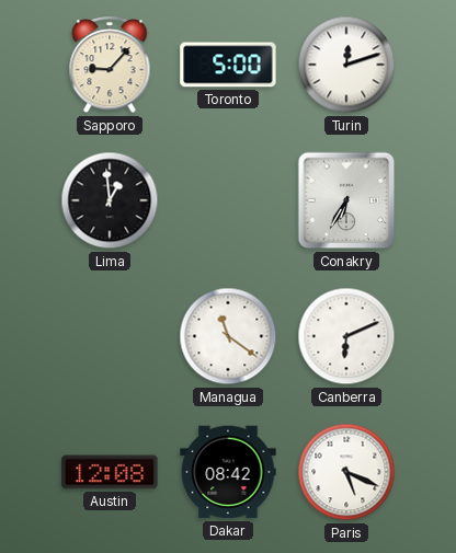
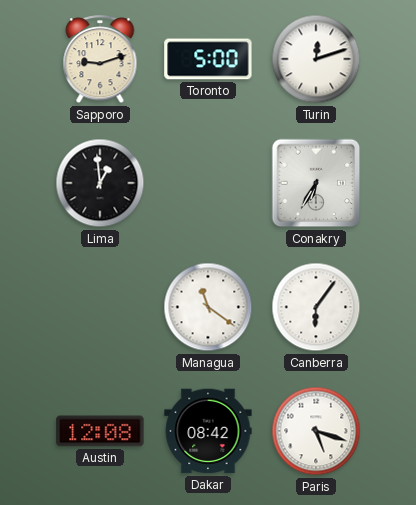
Sapporo: 9:07 -> 9:12
Canberra: 6:11 -> 6:06
Paris: 5:19 -> 5:18
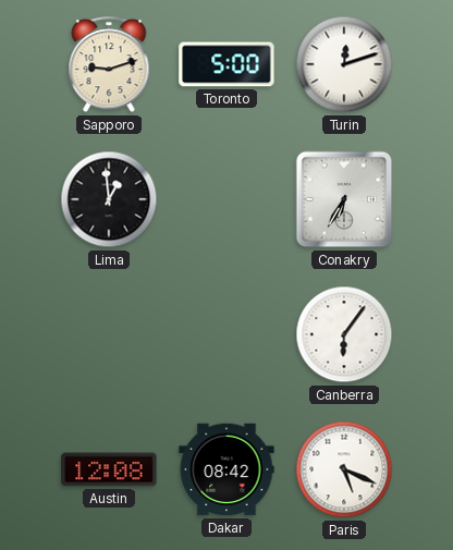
Managua: 11:21 -> none
Paris: 5:18 -> 5:19
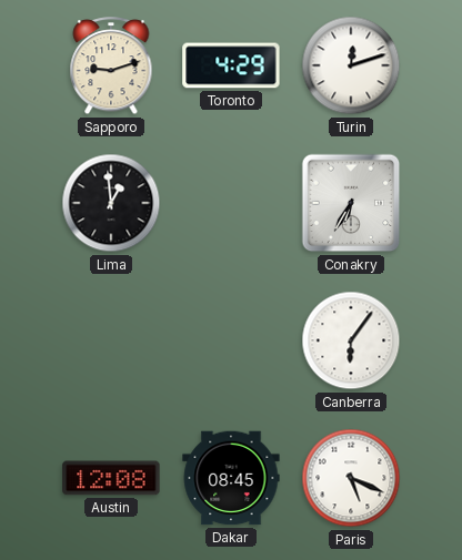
Toronto: 5:00 -> 4:29
Dakar: 08:42 -> 08:45
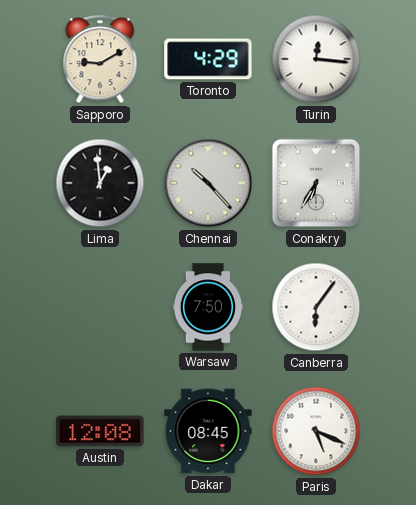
Sapporo: 9:12 -> 9:10
Turin: 12:12 -> 12:16
Chennai: none -> 10:23
Warsaw: none -> 7:50
